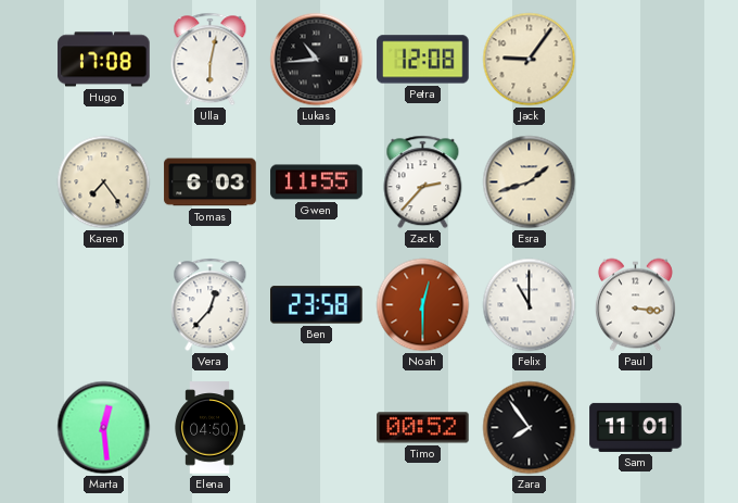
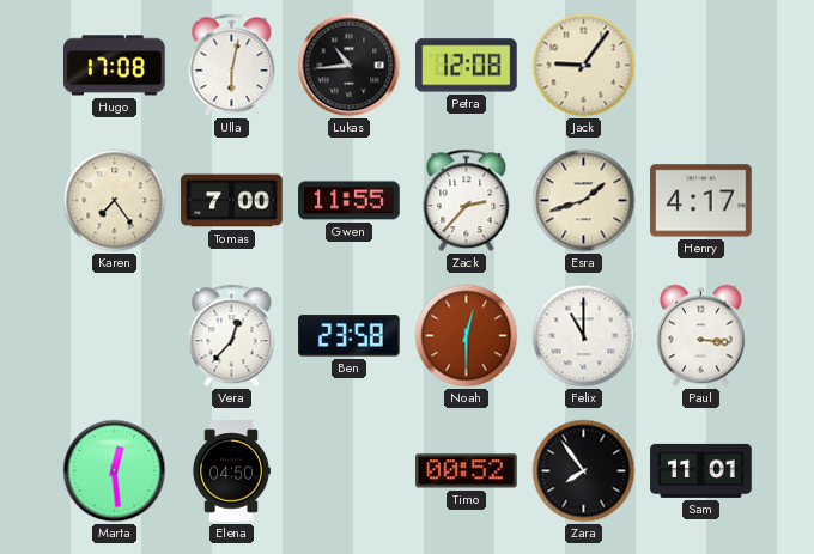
Tomas: 6:03 -> 7:00
Henry: none -> 4:17
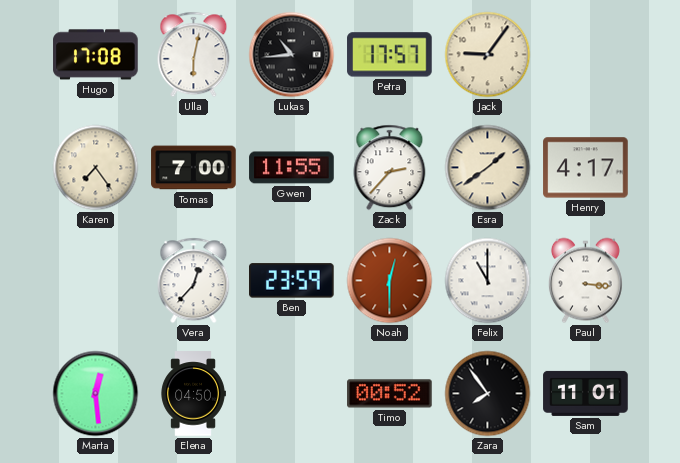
Petra: 12:08 -> 17:57
Esra: 1:42 -> 1:39
Ben: 23:58 -> 23:59
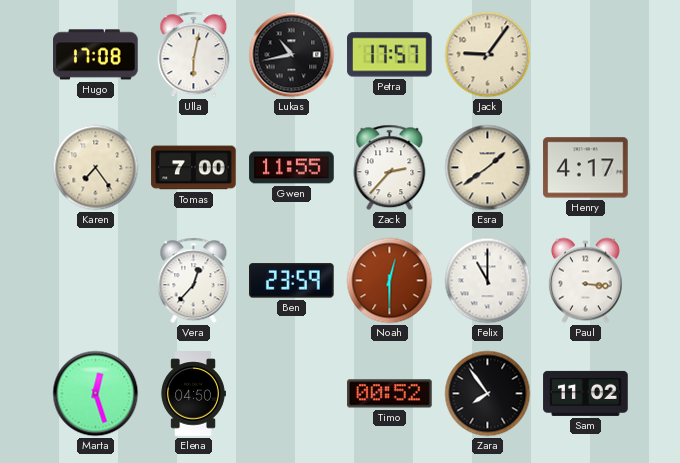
Lukas: 10:44 -> 10:43
Marta: 12:29 -> 12:27
Sam: 11:01 -> 11:02
